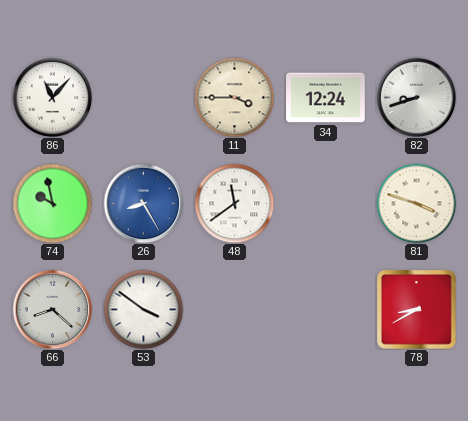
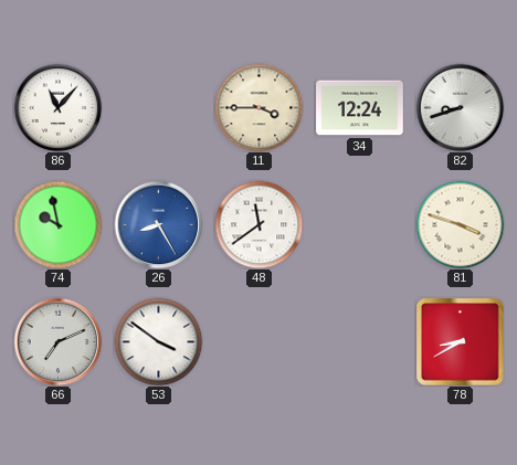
66: 8:22 -> 7:11
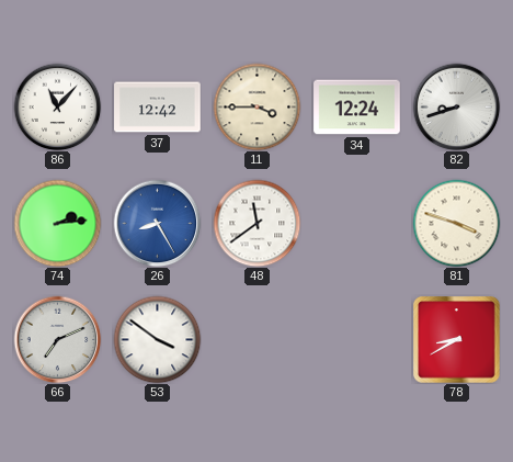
37: none -> 12:42
74: 9:58 -> 2:14
